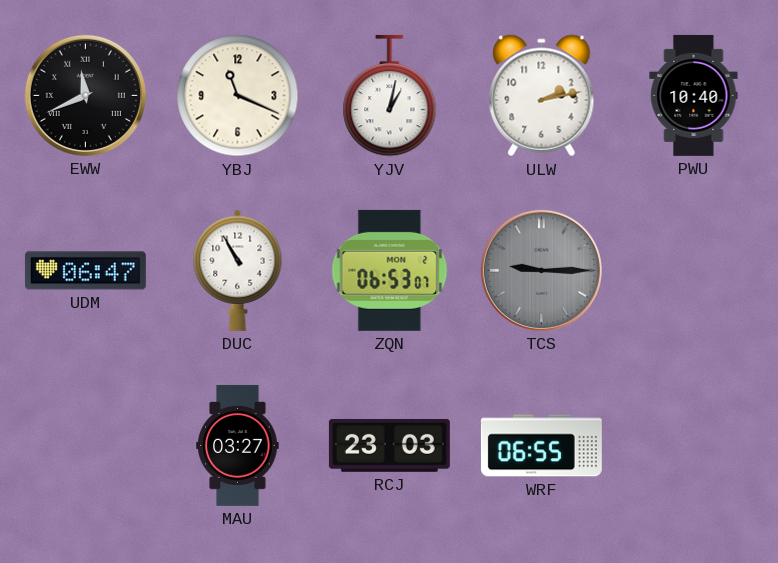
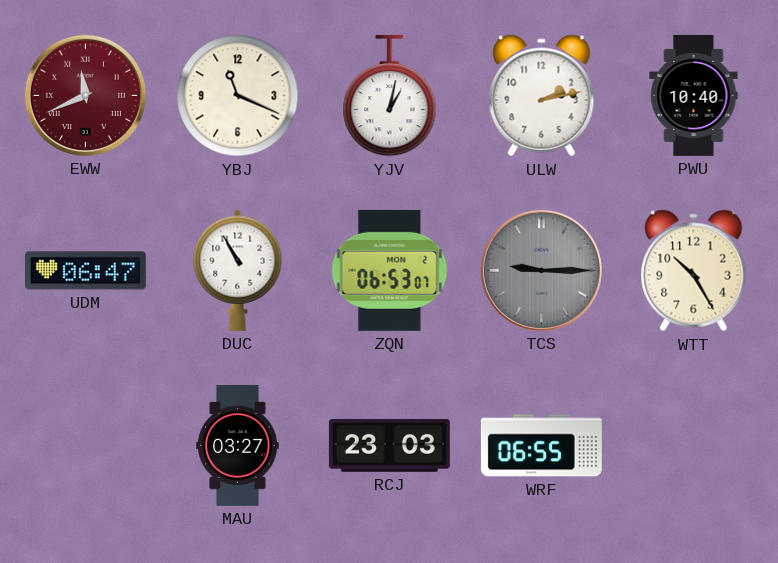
EWW dial: black -> burgundy
WTT: none -> 10:25
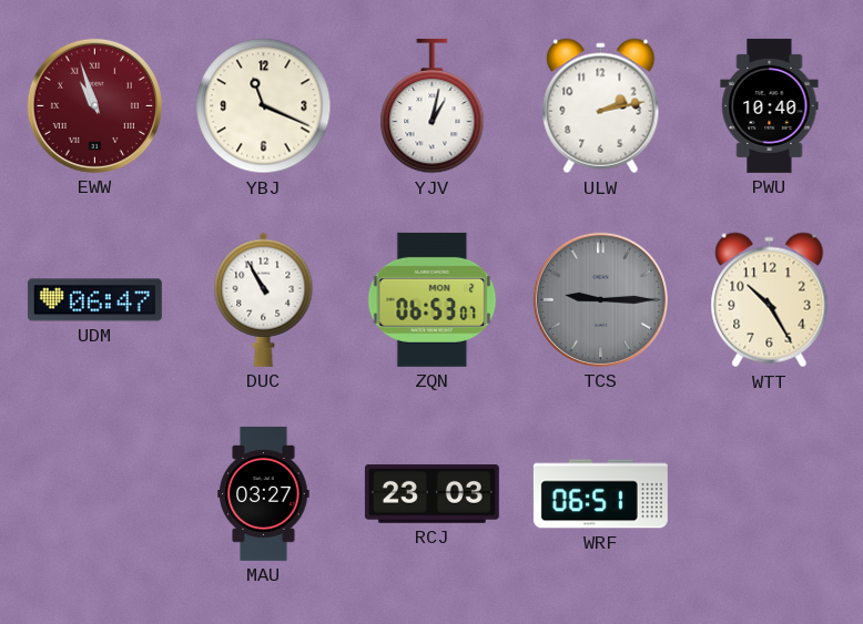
EWW: 11:41 -> 10:57
WRF: 06:55 -> 06:51
